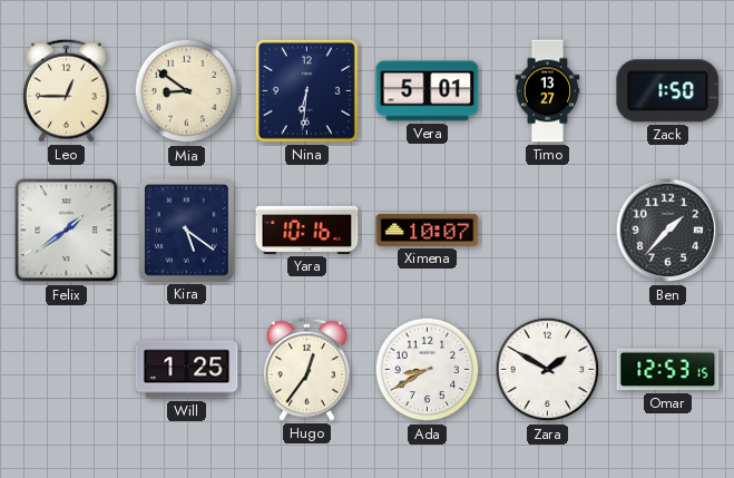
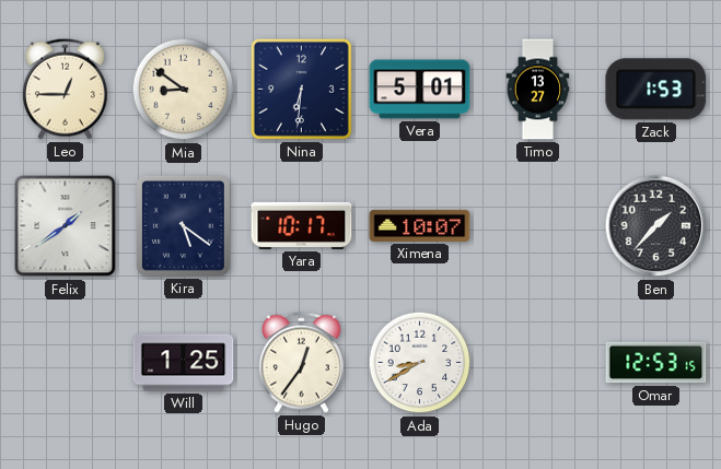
Zack: 1:50 -> 1:53
Yara: 10:16 -> 10:17
Zara: 1:50 -> none
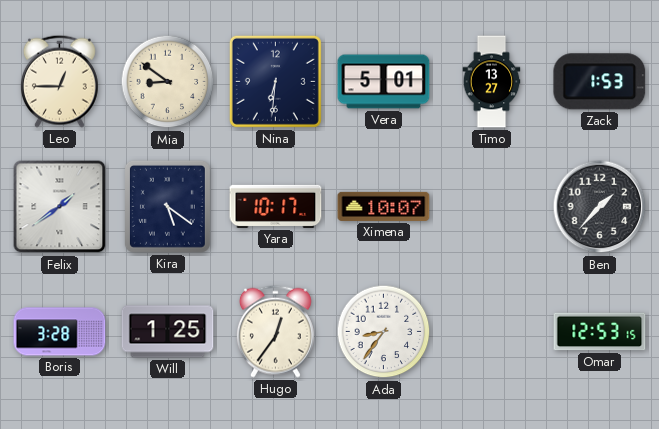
Boris: none -> 3:28
Ada: 8:40 -> 8:36
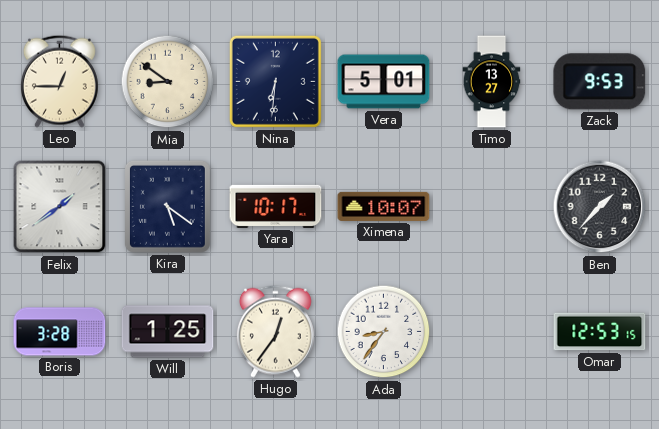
Zack: 1:53 -> 9:53
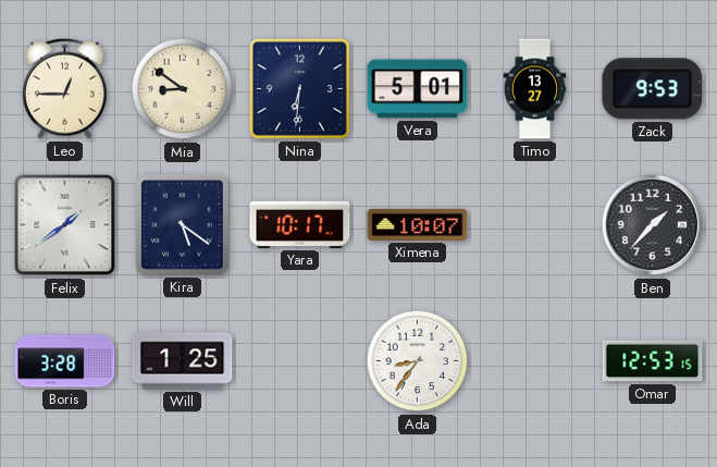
Hugo: 12:36 -> none
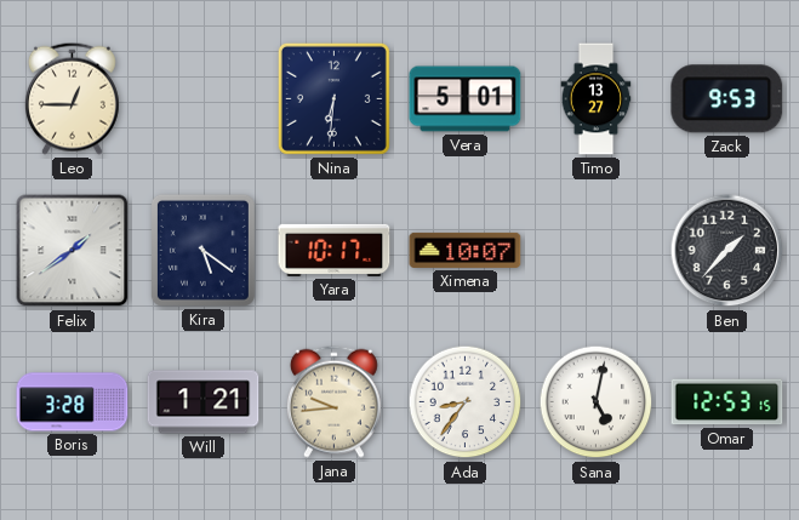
Mia: 8:51 -> none
Will: 1:25 -> 1:21
Jana: none -> 9:44
Sana: none -> 5:02
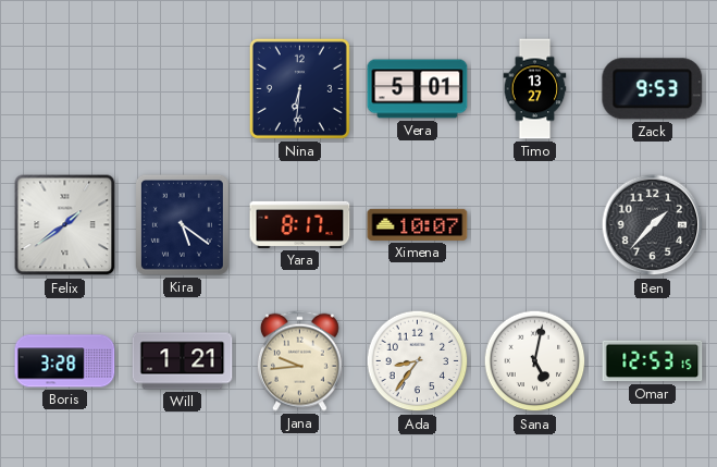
Leo: 12:45 -> none
Yara: 10:17 -> 8:17
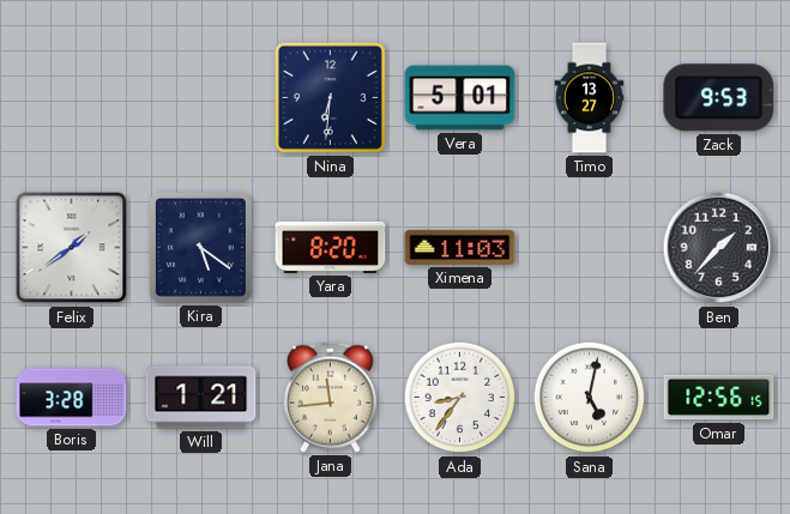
Yara: 8:17 -> 8:20
Ximena: 10:07 -> 11:03
Jana: 9:44 -> 11:44
Omar: 12:53 -> 12:56
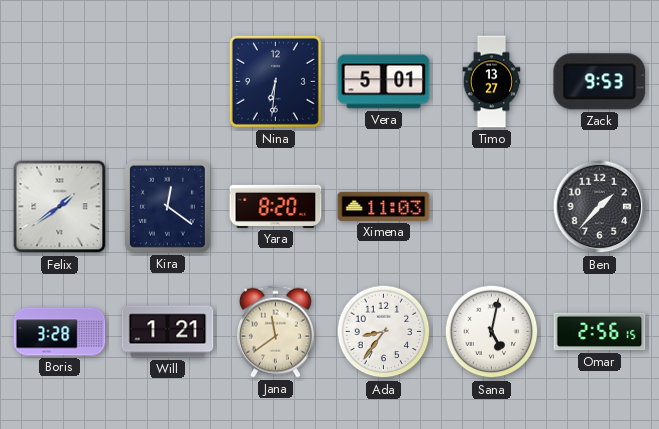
Kira: 5:21 -> 12:21
Jana: 11:44 -> 11:39
Omar: 12:56 -> 2:56
